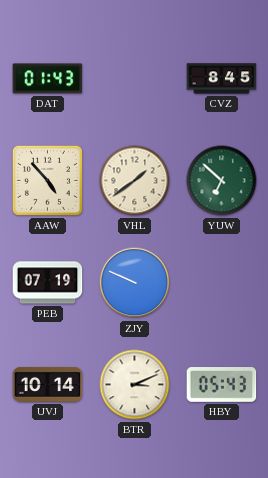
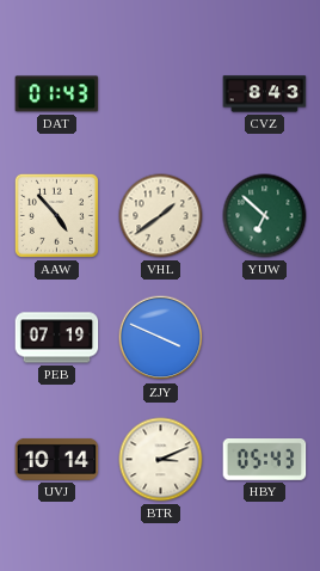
CVZ: 8:45 -> 8:43
ZJY: 9:49 -> 3:49
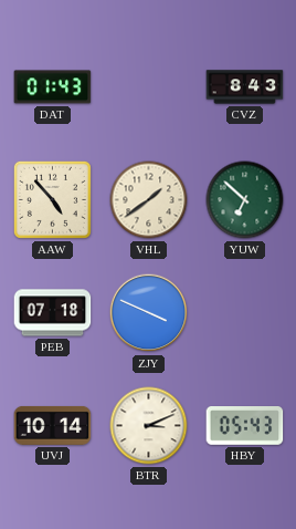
PEB: 07:19 -> 07:18
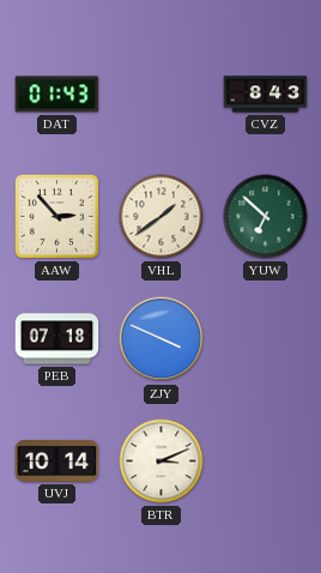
AAW: 4:53 -> 2:53
HBY: 05:43 -> none
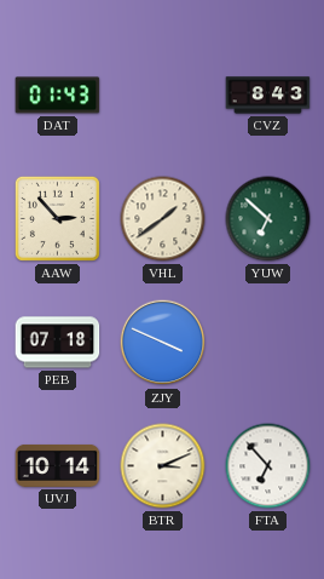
FTA: none -> 6:53
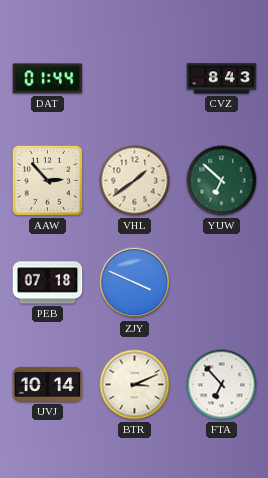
DAT: 01:43 -> 01:44
